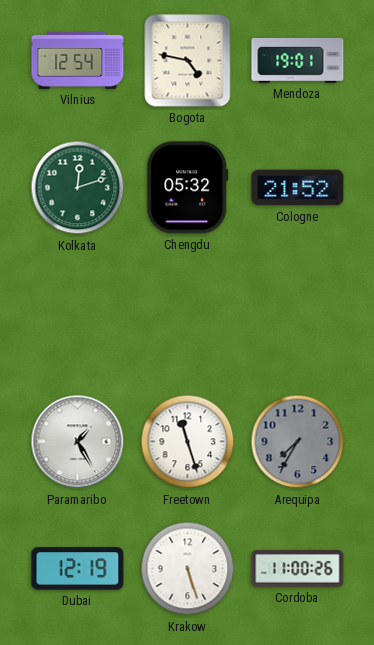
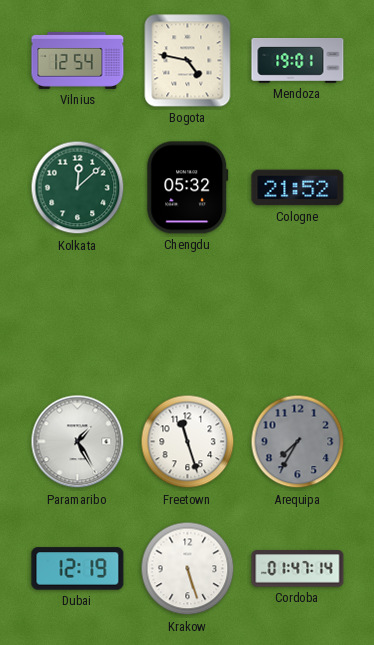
Kolkata: 12:12 -> 12:08
Cordoba: 11:00 -> 01:47
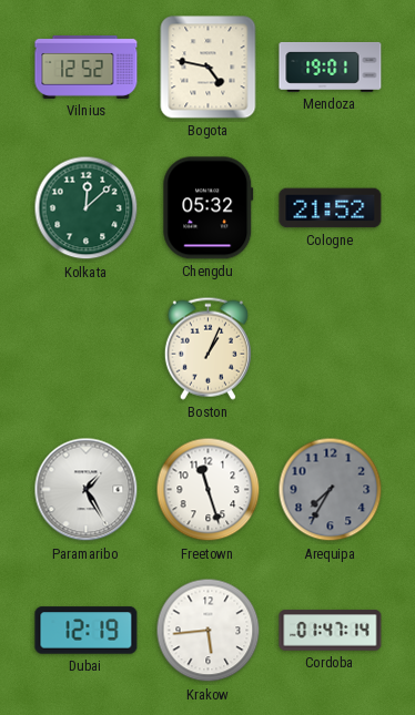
Vilnius: 12:54 -> 12:52
Boston: none -> 1:04
Krakow: 5:27 -> 5:44
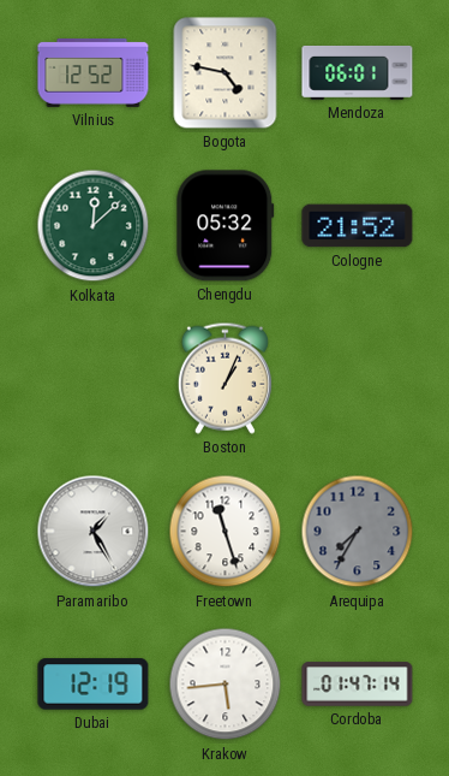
Mendoza: 19:01 -> 06:01
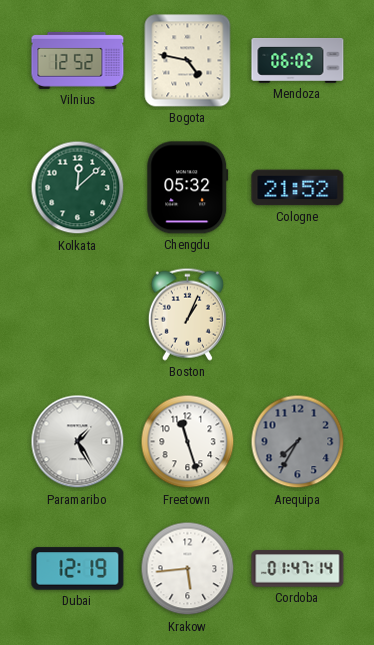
Mendoza: 06:01 -> 06:02
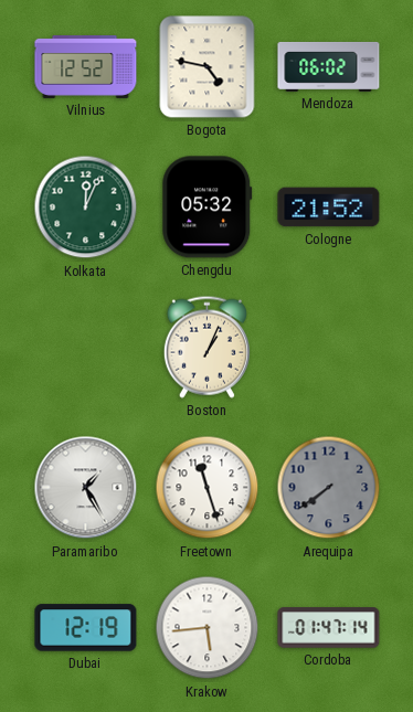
Kolkata: 12:08 -> 12:04
Arequipa: 7:35 -> 7:39
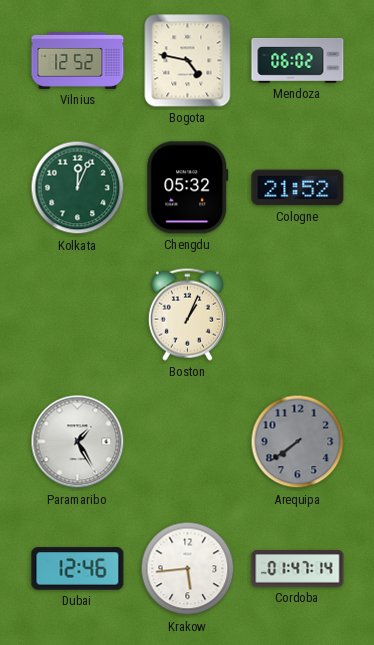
Freetown: 11:27 -> none
Dubai: 12:19 -> 12:46
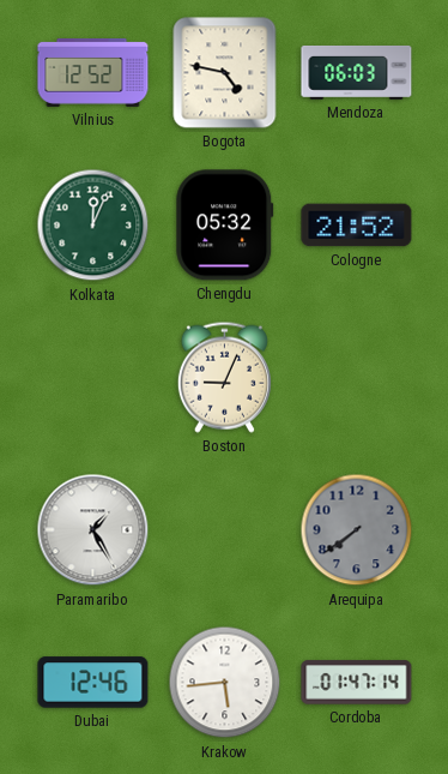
Mendoza: 06:02 -> 06:03
Boston: 1:04 -> 9:04
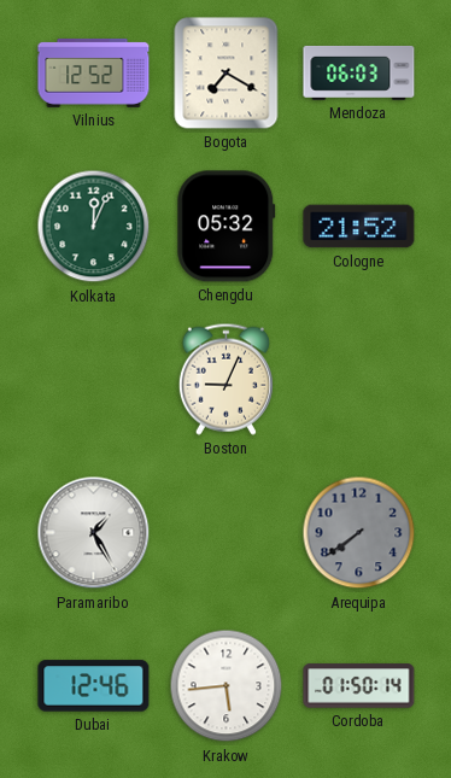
Bogota: 4:47 -> 7:20
Cordoba: 01:47 -> 01:50
